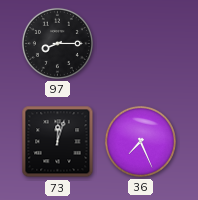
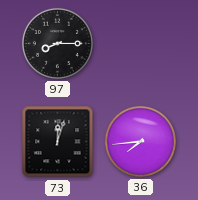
36: 7:26 -> 7:44
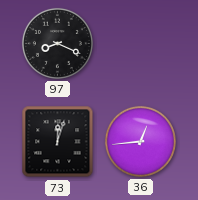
97: 8:15 -> 8:19
36: 7:44 -> 12:44
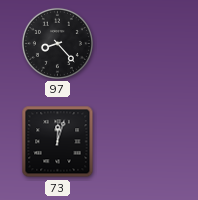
97: 8:19 -> 8:23
36: 12:44 -> none
